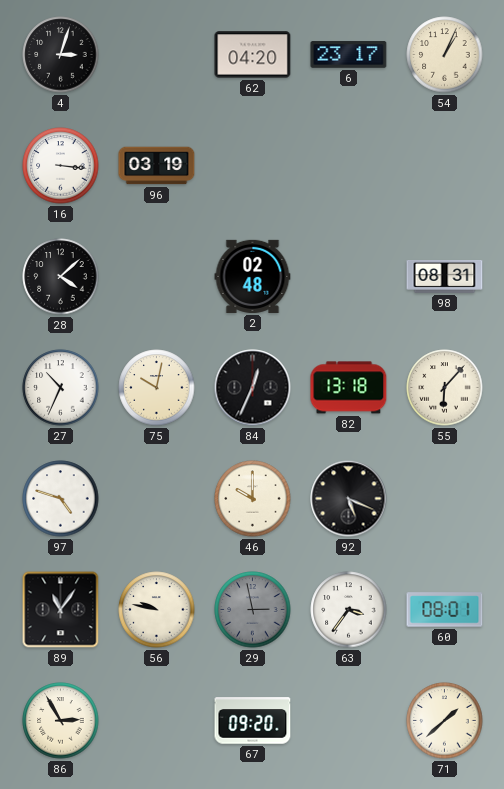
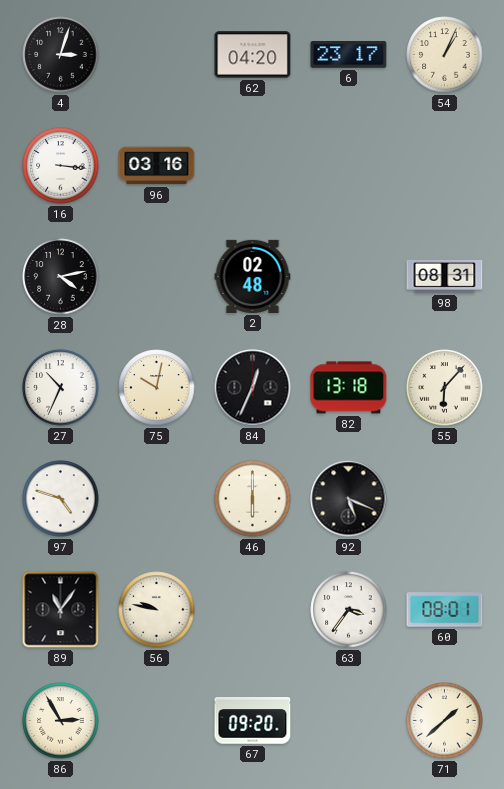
96: 03:19 -> 03:16
28: 4:08 -> 4:13
46: 10:00 -> 6:00
29: 2:58 -> none
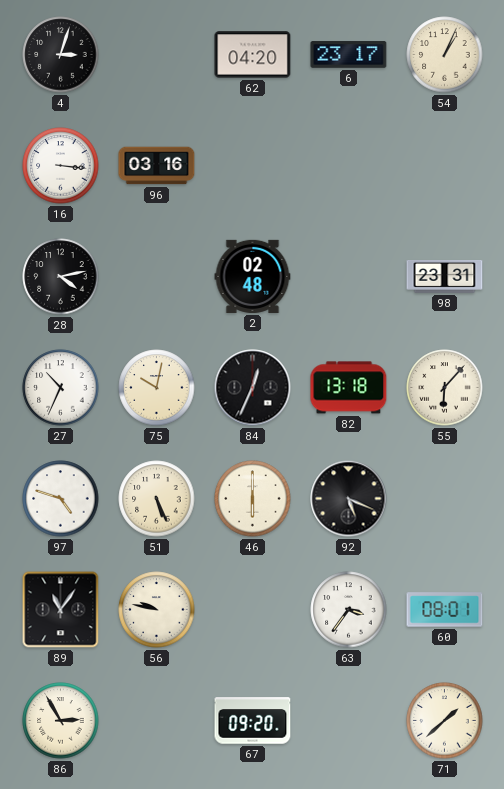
98: 08:31 -> 23:31
51: none -> 5:26
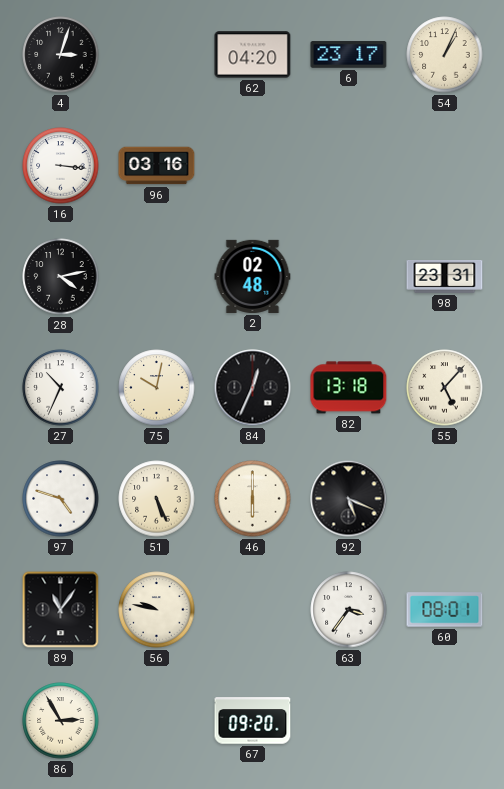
55: 6:07 -> 5:07
71: 1:38 -> none
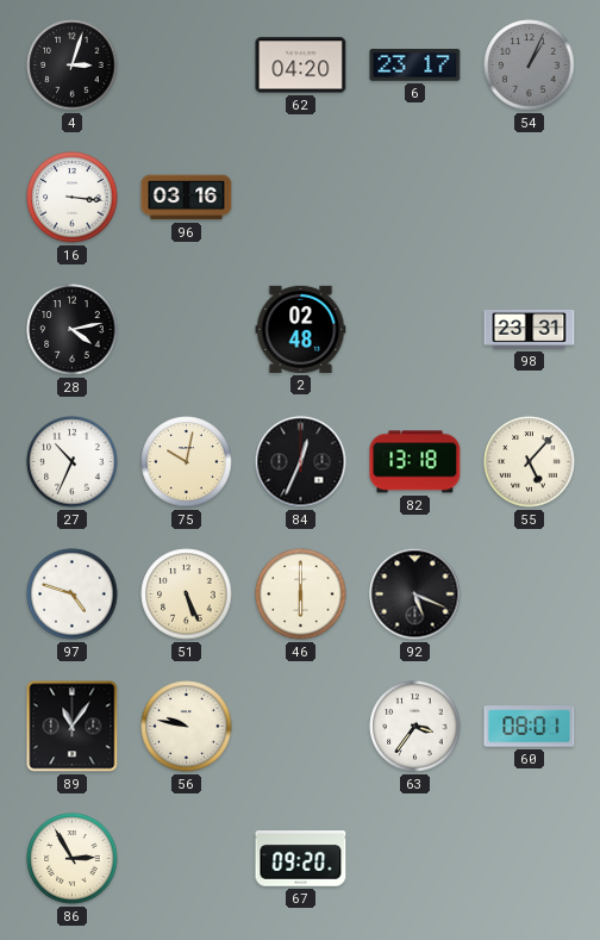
54 dial: cream -> grey
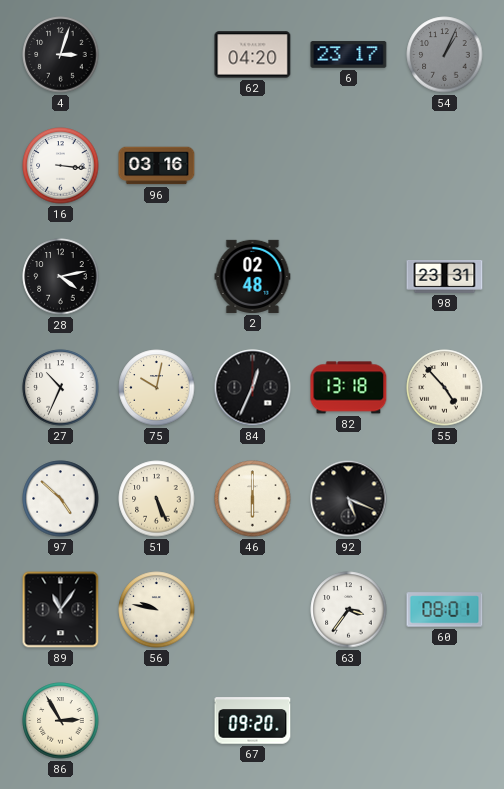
55: 5:07 -> 4:53
97: 4:48 -> 4:52
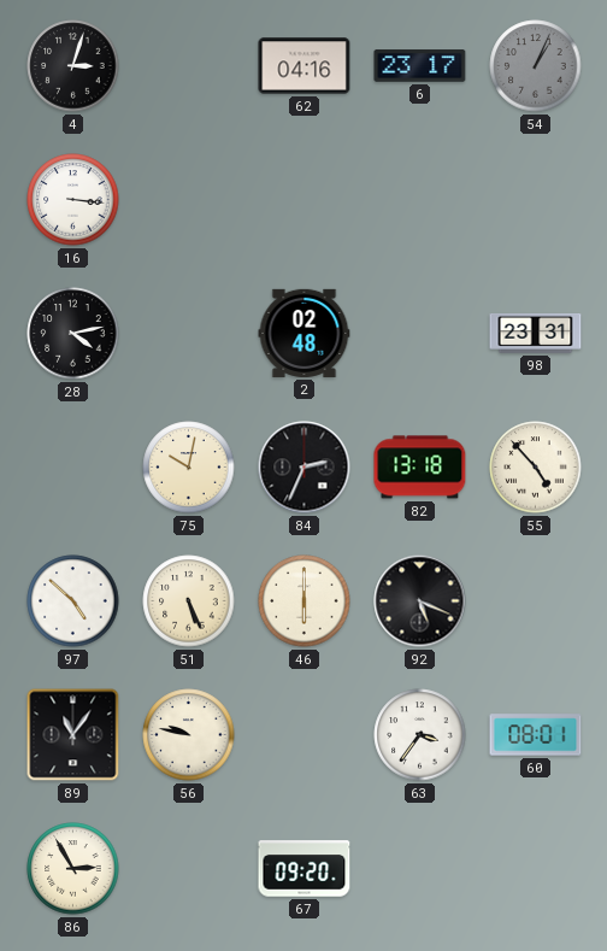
62: 04:20 -> 04:16
96: 03:16 -> none
27: 10:34 -> none
84: 12:34 -> 2:34
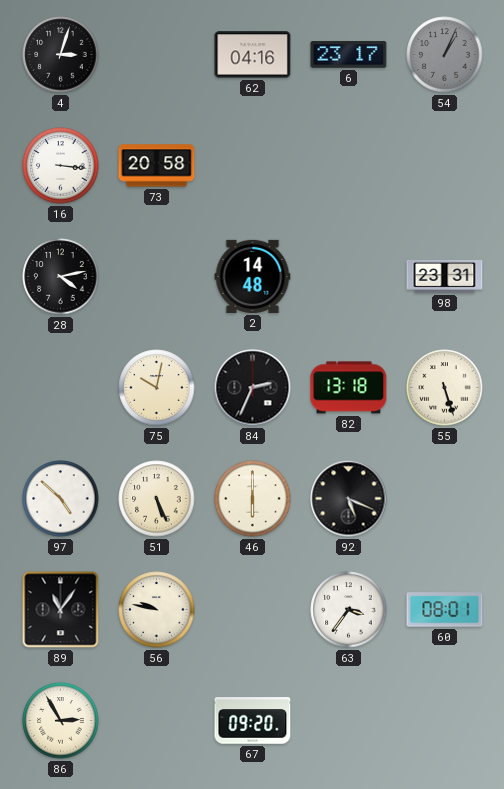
73: none -> 20:58
2: 02:48 -> 14:48
55: 4:53 -> 5:27
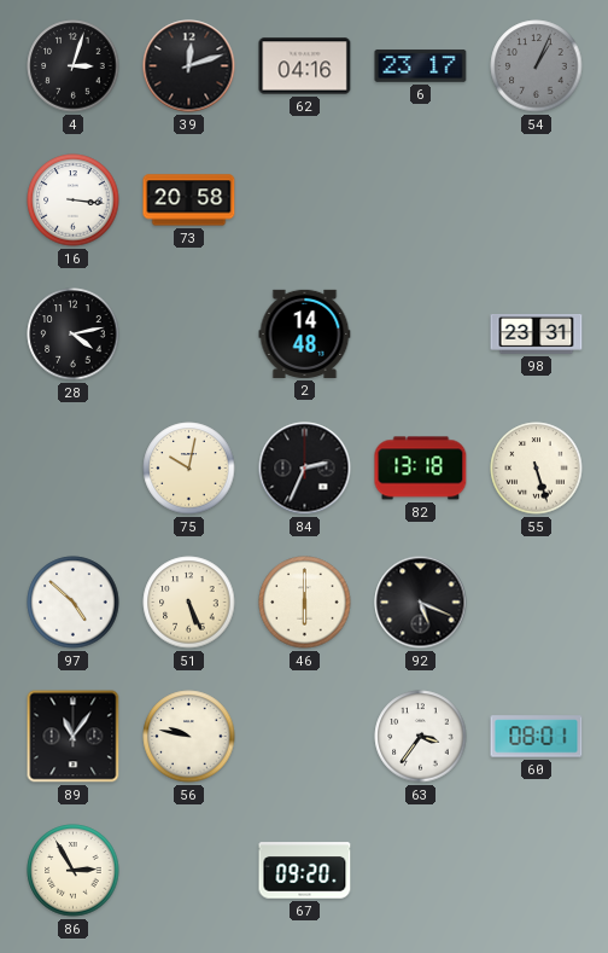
39: none -> 12:12
